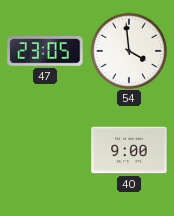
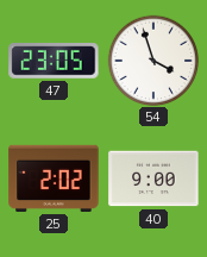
54: 3:59 -> 3:57
25: none -> 2:02
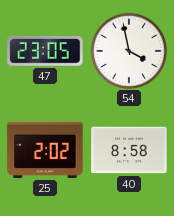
54: 3:57 -> 3:58
40: 9:00 -> 8:58
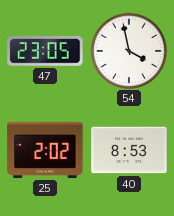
40: 8:58 -> 8:53
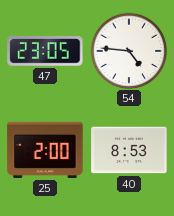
54: 3:58 -> 4:46
25: 2:02 -> 2:00
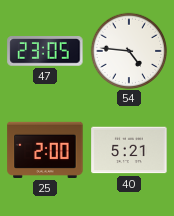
40: 8:53 -> 5:21
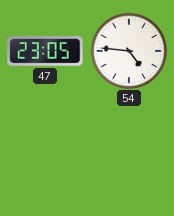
25: 2:00 -> none
40: 5:21 -> none
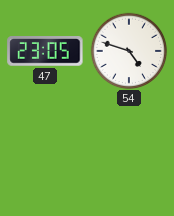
54: 4:46 -> 4:48
